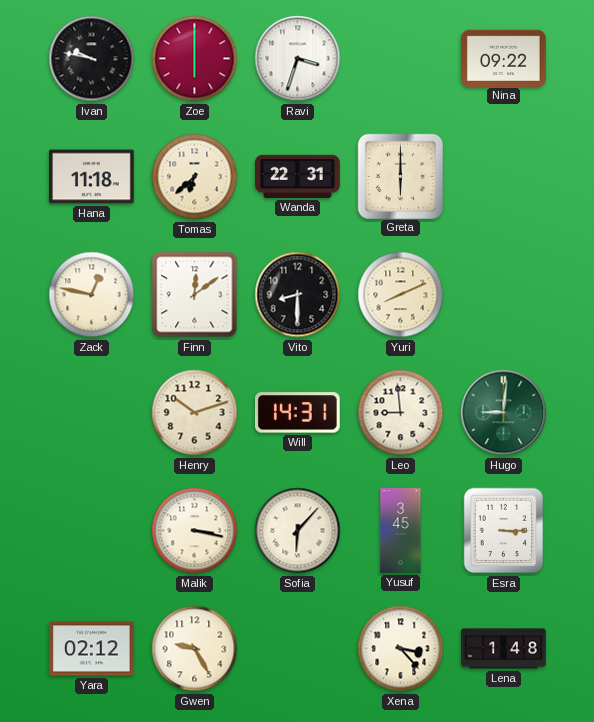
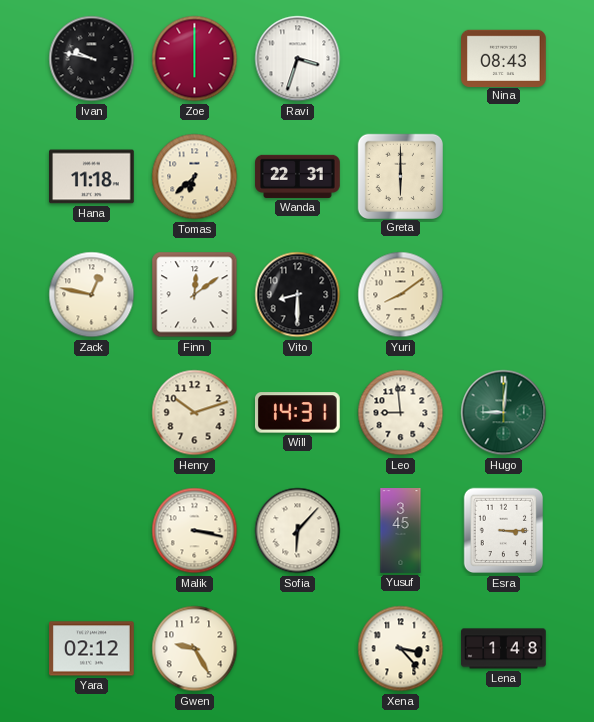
Nina: 09:22 -> 08:43
Yuri: 8:11 -> 8:09
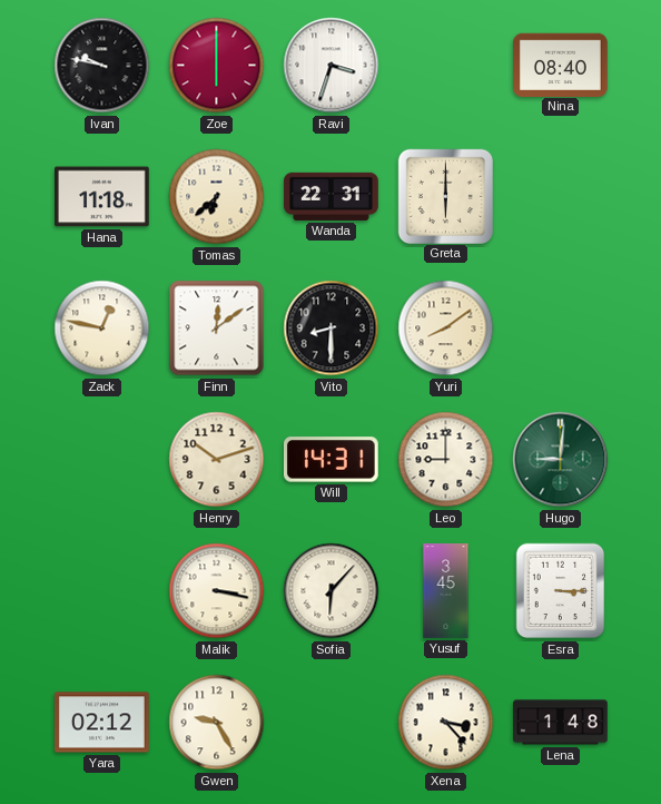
Nina: 08:43 -> 08:40
Leo: 8:59 -> 9:00
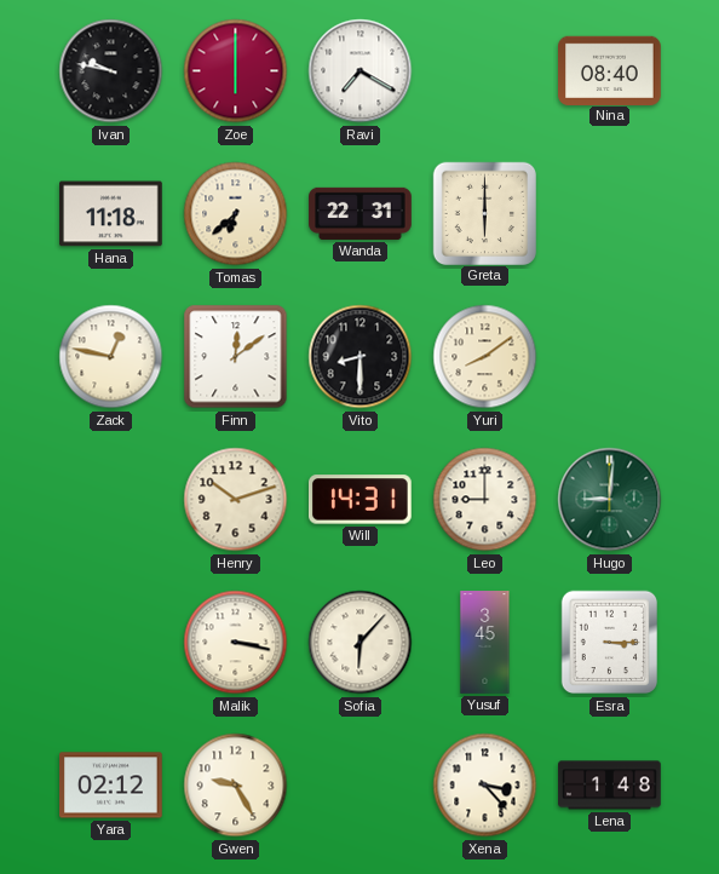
Ravi: 3:33 -> 7:20
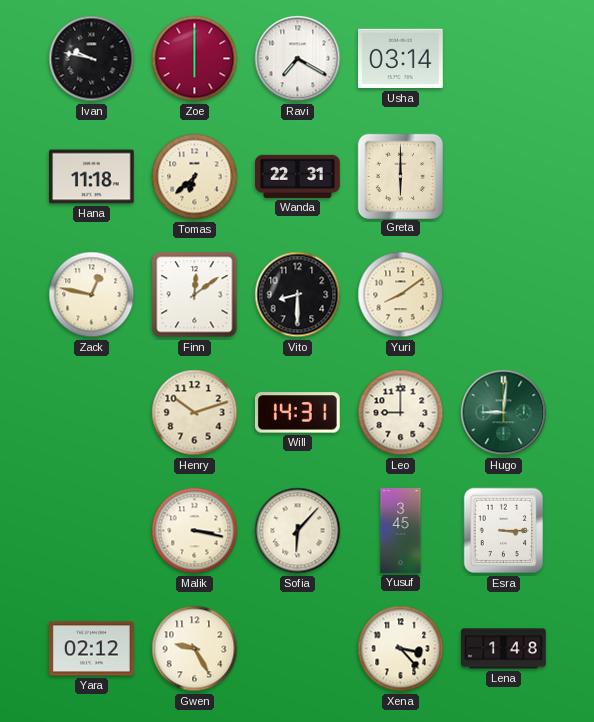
Usha: none -> 03:14
Nina: 08:40 -> none
